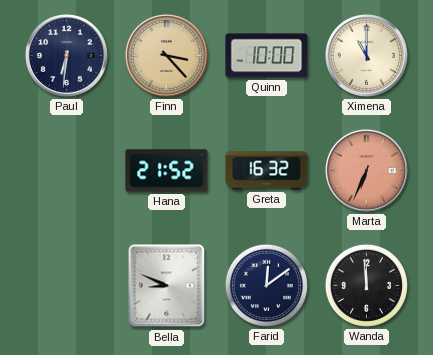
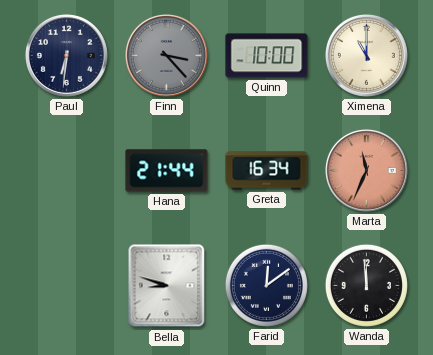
Finn dial: champagne -> grey
Hana: 21:52 -> 21:44
Greta: 16:32 -> 16:34
Marta: 6:34 -> 11:34
Bella: 8:49 -> 8:48
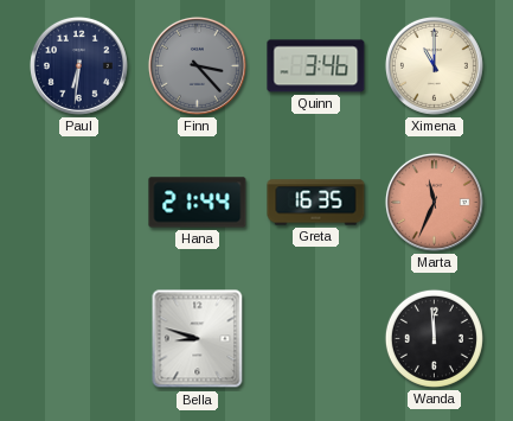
Quinn: 10:00 -> 3:46
Greta: 16:34 -> 16:35
Farid: 12:09 -> none
